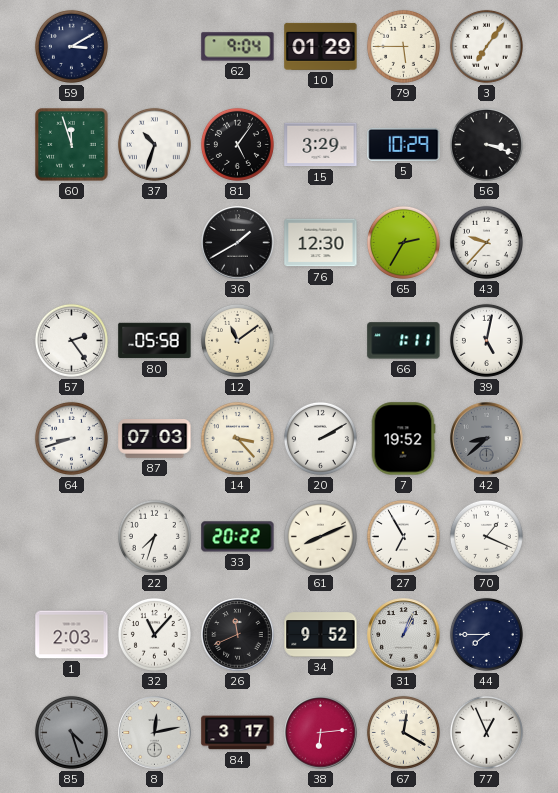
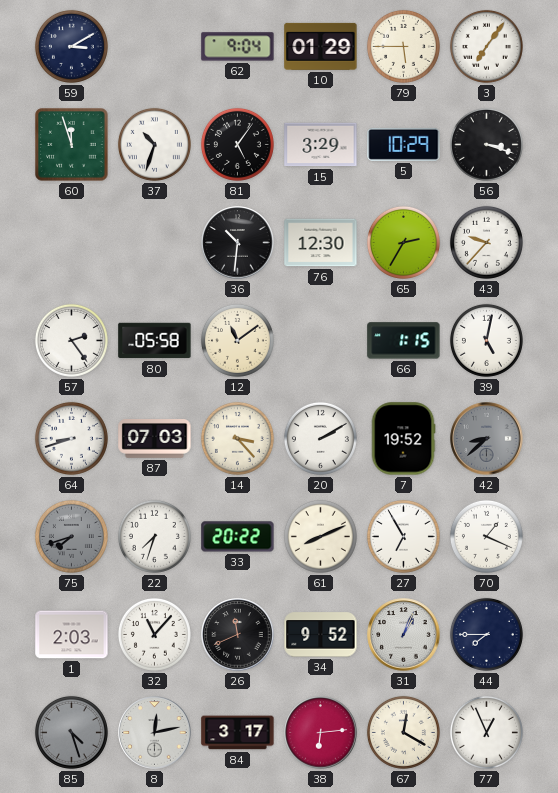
36: 1:40 -> 10:31
66: 1:11 -> 1:15
75: none -> 7:42
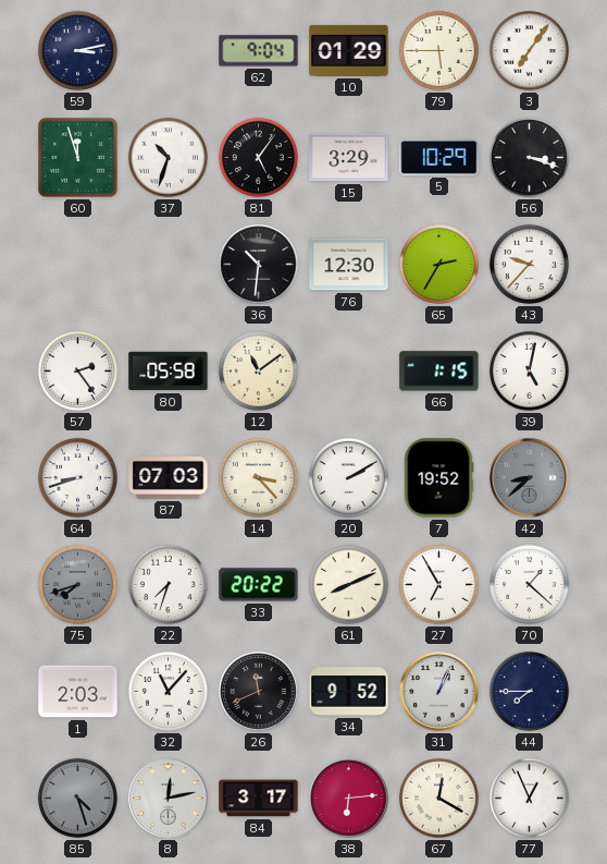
59: 3:10 -> 3:13
70: 1:19 -> 1:22
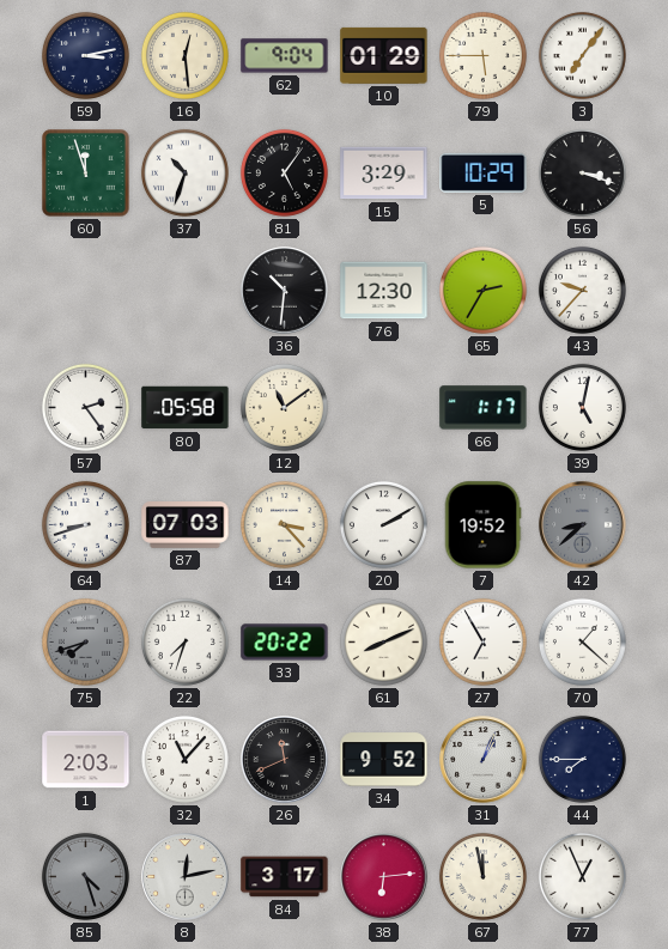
16: none -> 12:29
66: 1:15 -> 1:17
67: 12:20 -> 11:58
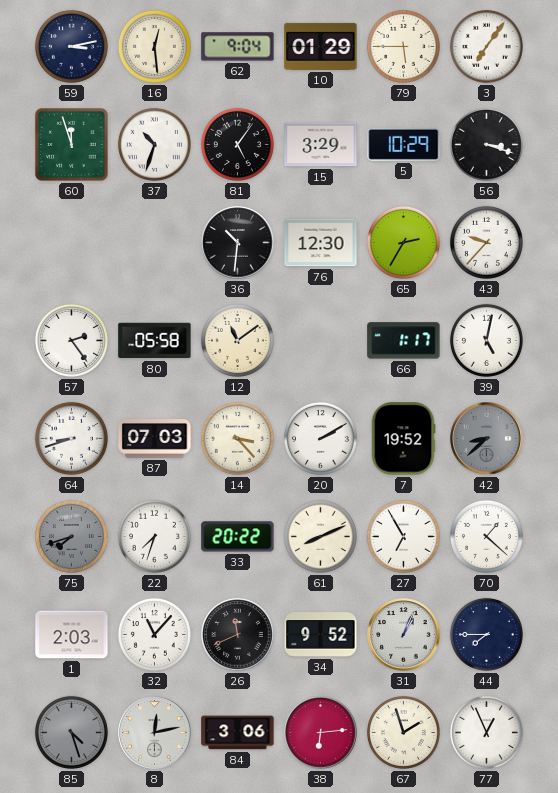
84: 3:17 -> 3:06
67: 11:58 -> 1:57
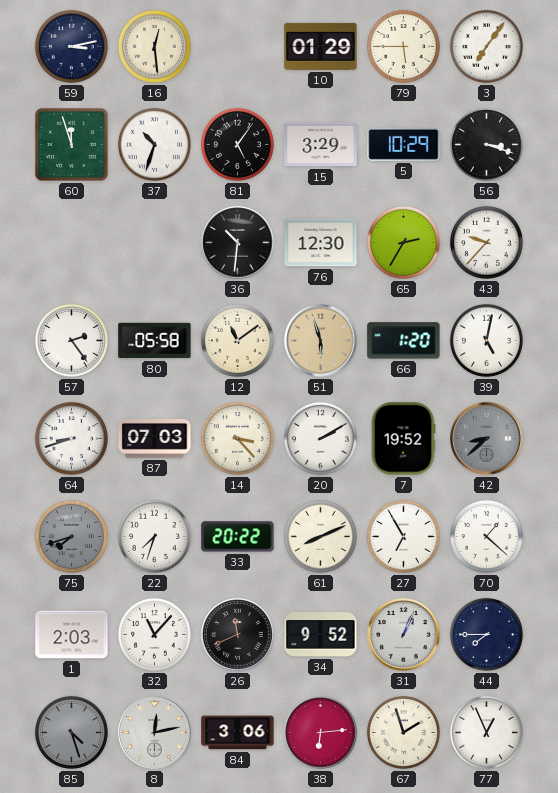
62: 9:04 -> none
51: none -> 5:57
66: 1:17 -> 1:20
